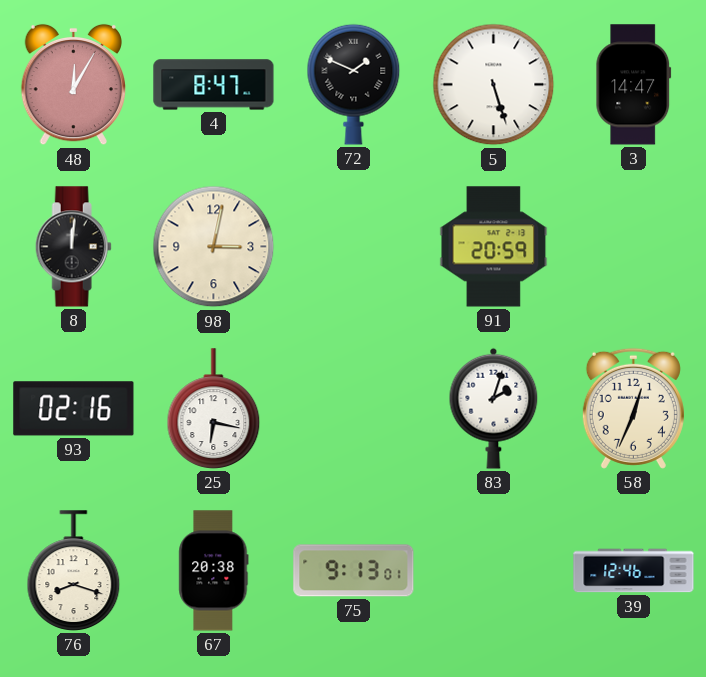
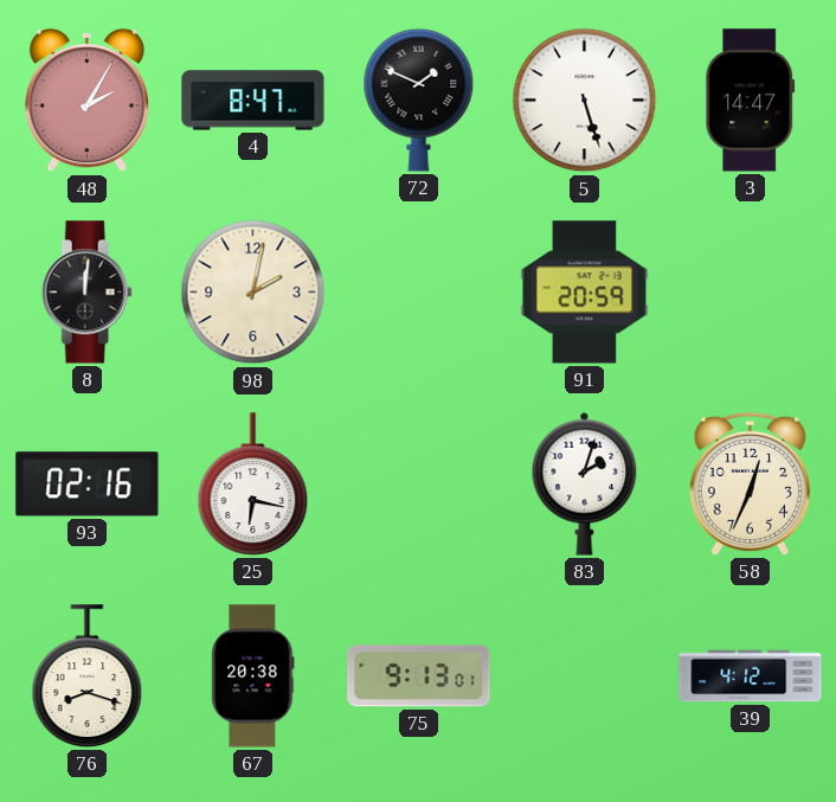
48: 12:05 -> 2:05
98: 3:02 -> 2:02
39: 12:46 -> 4:12
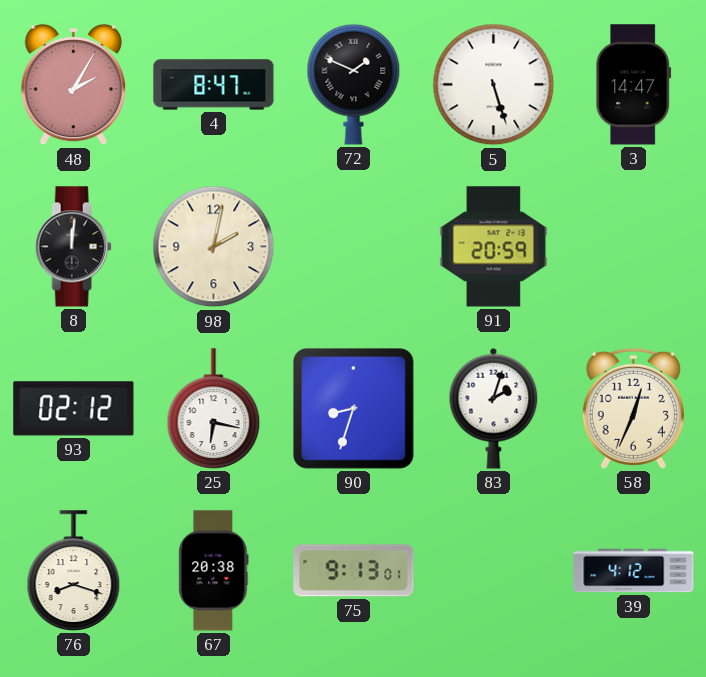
93: 02:16 -> 02:12
90: none -> 8:33
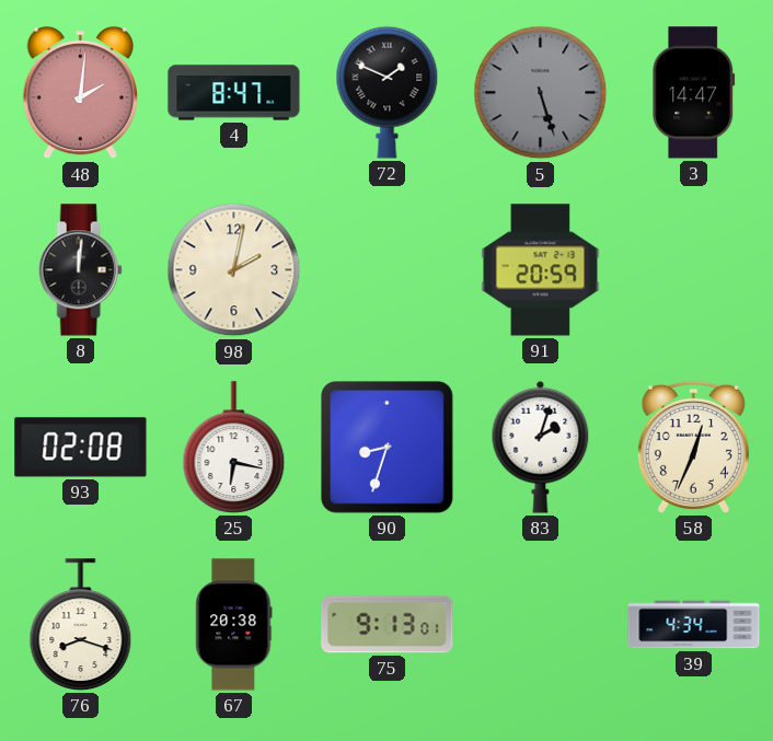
48: 2:05 -> 2:01
5 dial: white -> grey
93: 02:12 -> 02:08
39: 4:12 -> 4:34
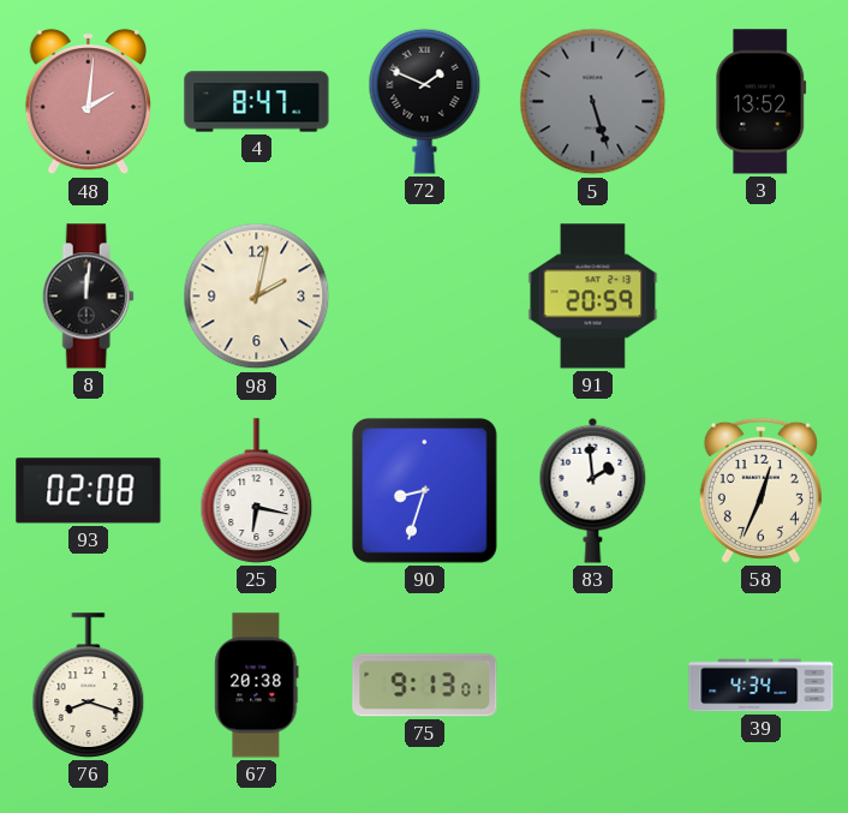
3: 14:47 -> 13:52
83: 2:03 -> 1:59
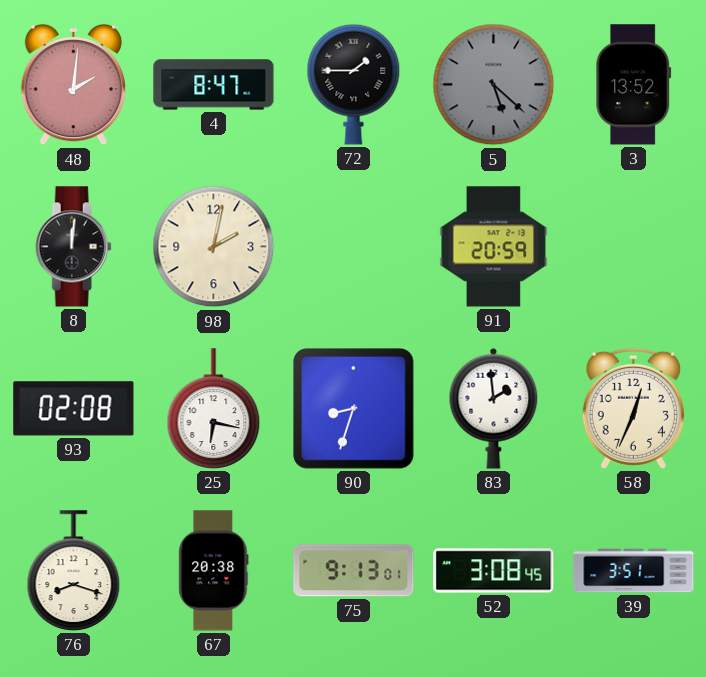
72: 1:49 -> 1:45
5: 5:27 -> 5:22
52: none -> 3:08
39: 4:34 -> 3:51
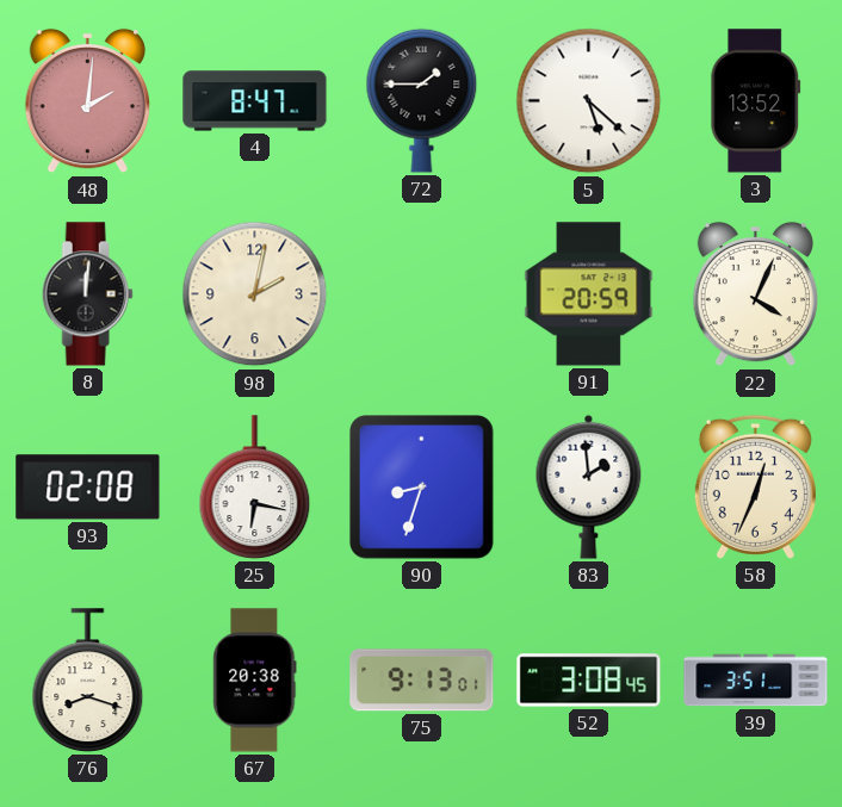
5 dial: grey -> white
22: none -> 4:04
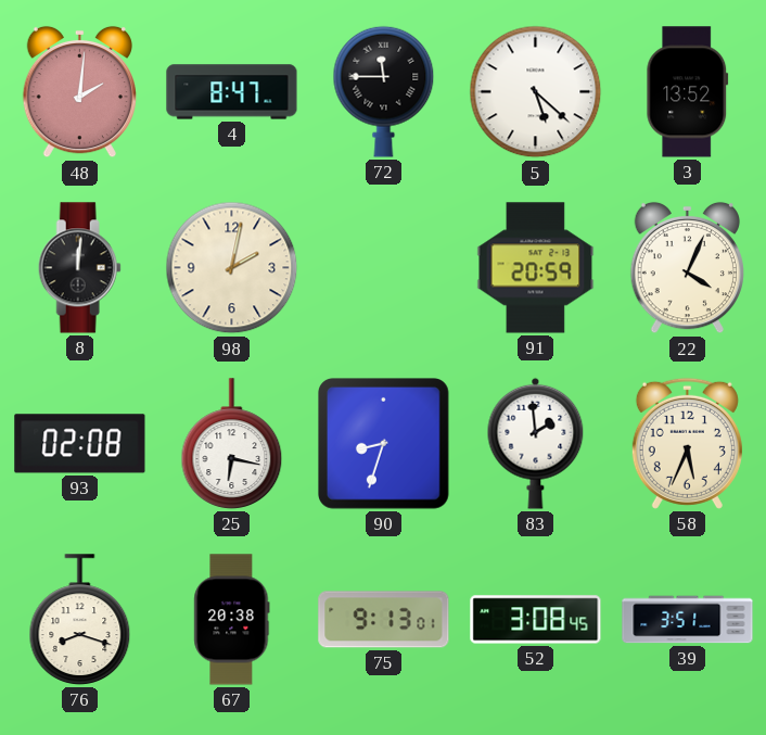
72: 1:45 -> 11:45
58: 12:34 -> 5:34
